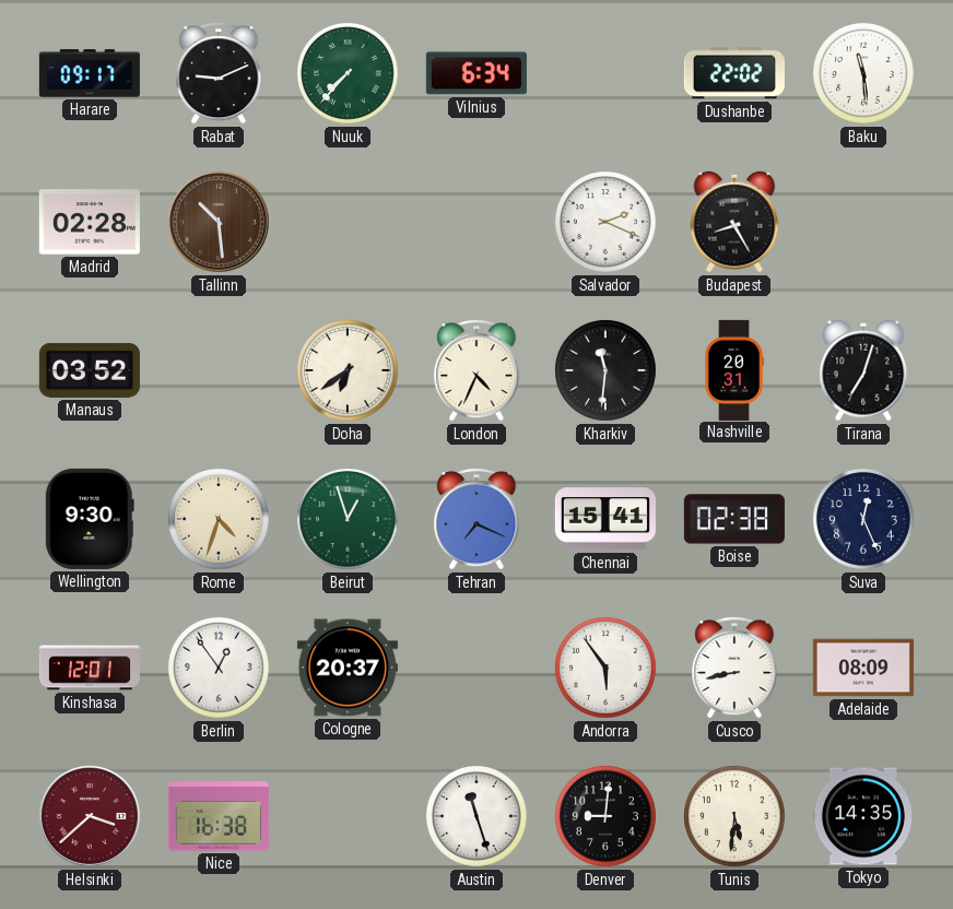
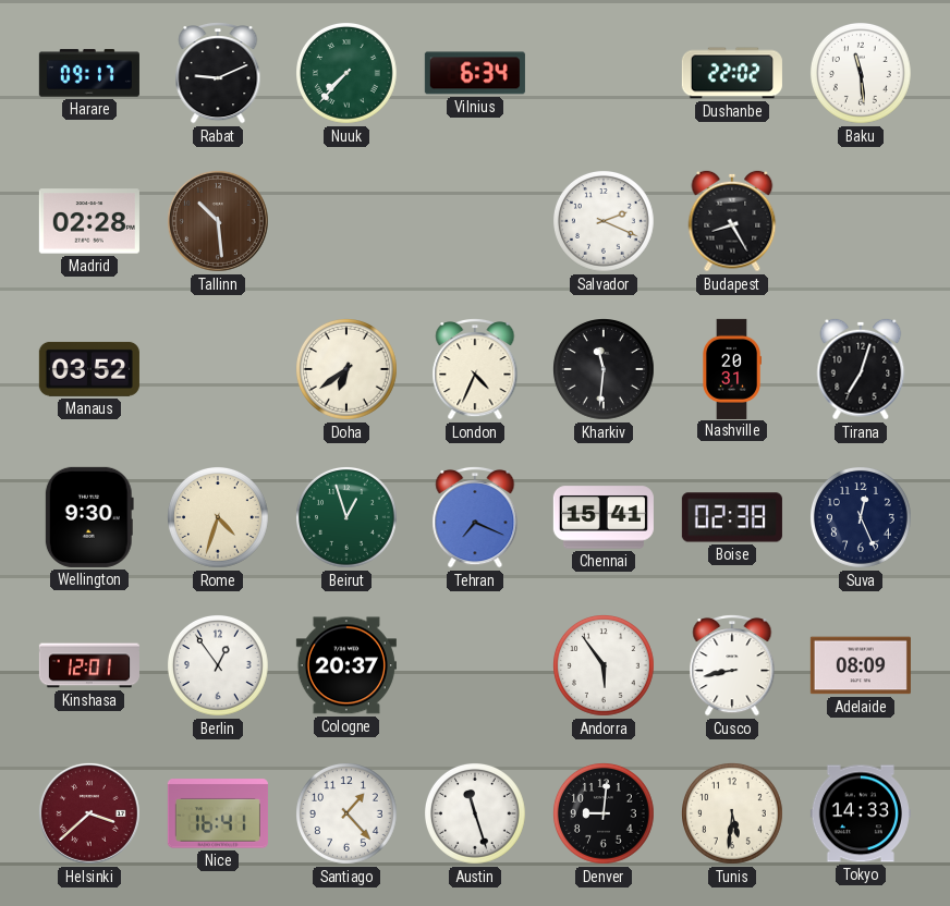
Nice: 16:38 -> 16:41
Santiago: none -> 1:23
Tokyo: 14:35 -> 14:33
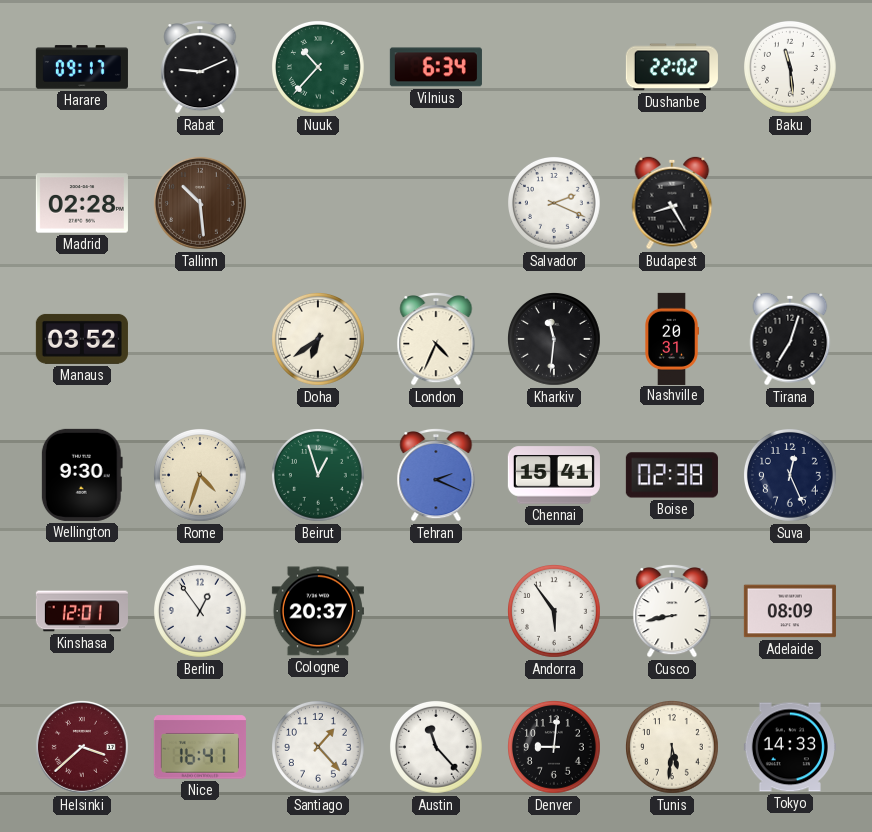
Nuuk: 7:37 -> 10:37
Tehran: 7:19 -> 2:19
Austin: 11:27 -> 11:23
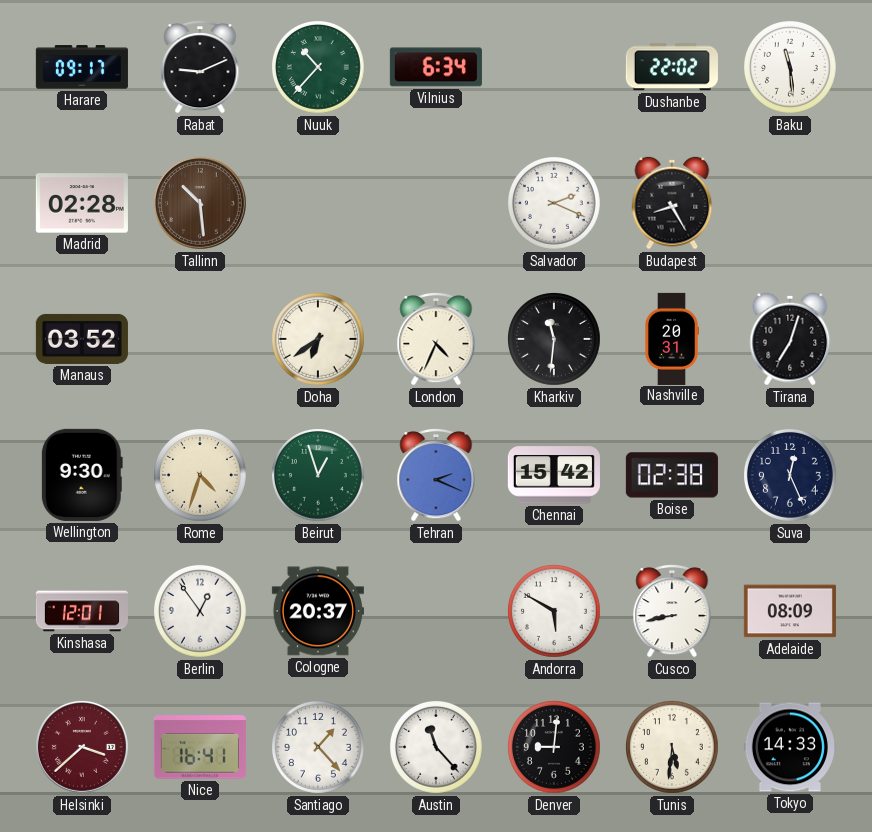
Chennai: 15:41 -> 15:42
Andorra: 5:54 -> 5:50
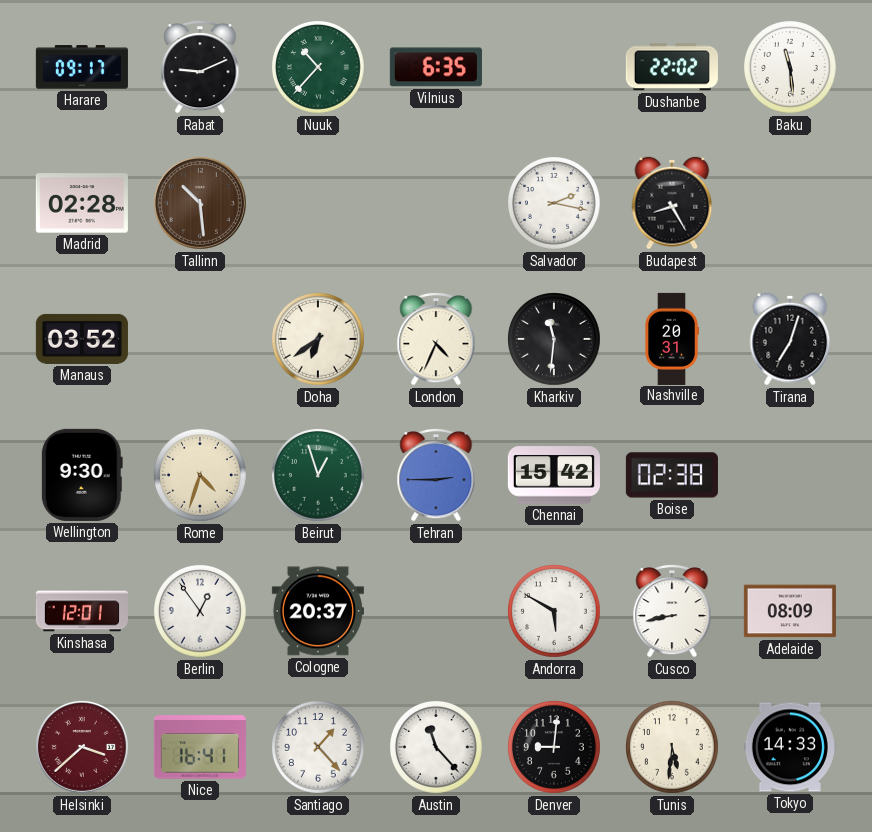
Vilnius: 6:34 -> 6:35
Salvador: 2:19 -> 2:17
Tehran: 2:19 -> 2:45
Suva: 12:26 -> none
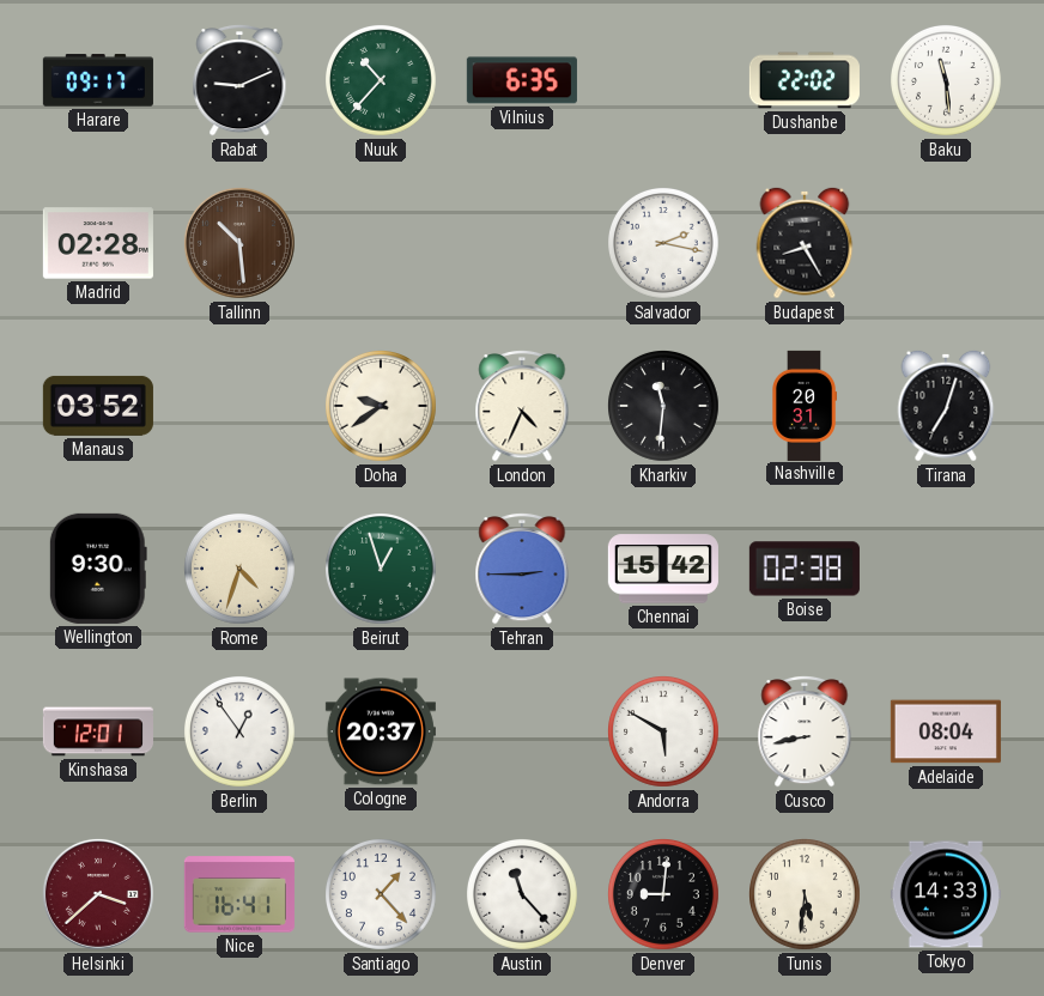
Doha: 6:39 -> 9:39
Adelaide: 08:09 -> 08:04
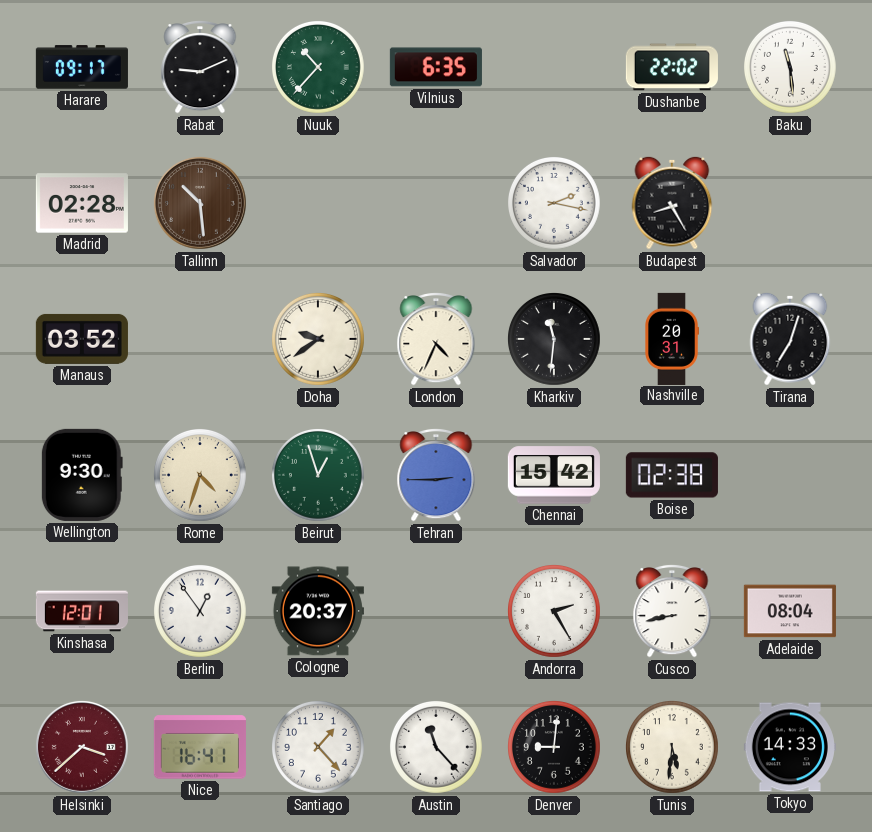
Andorra: 5:50 -> 2:25
